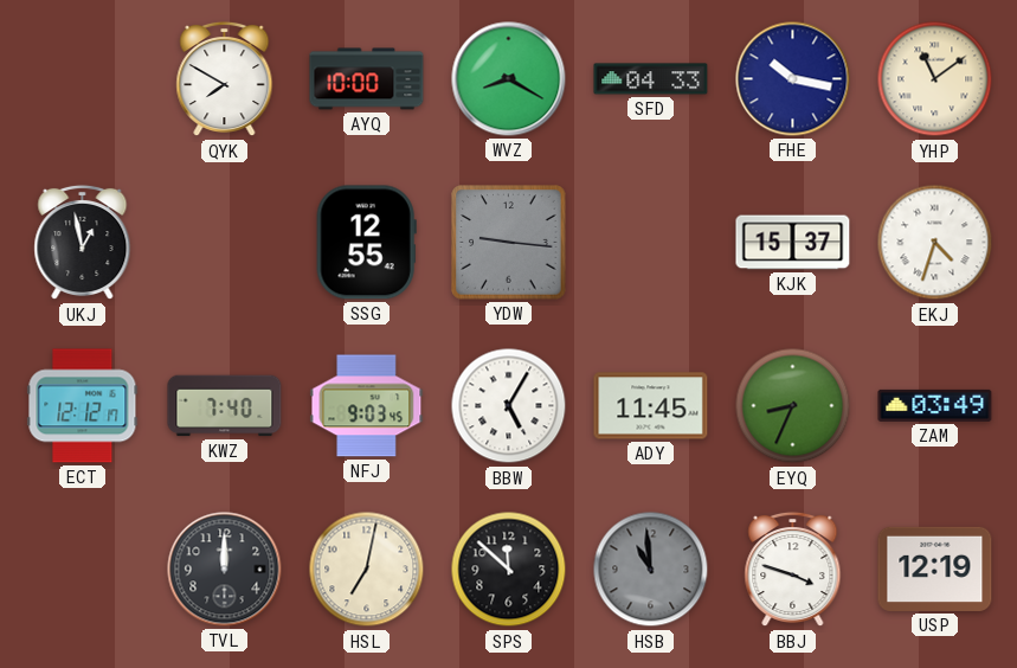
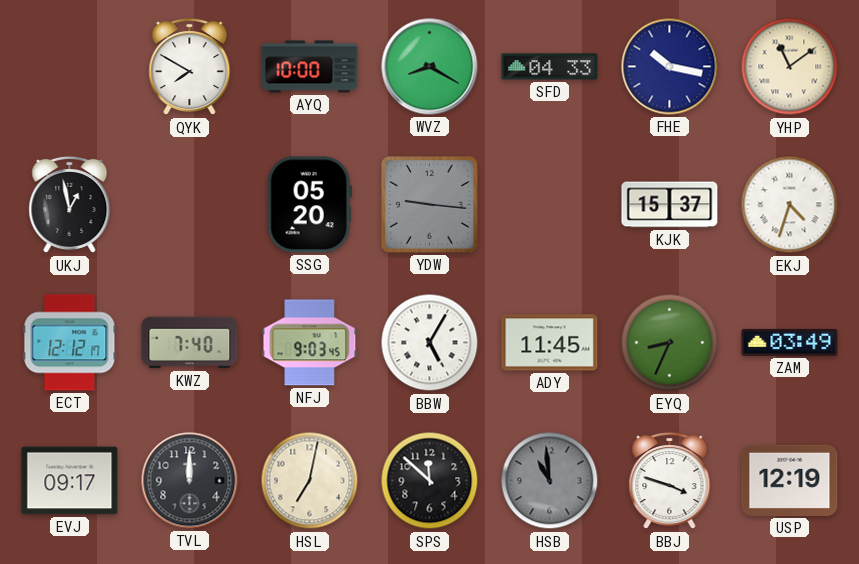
SSG: 12:55 -> 05:20
EVJ: none -> 09:17
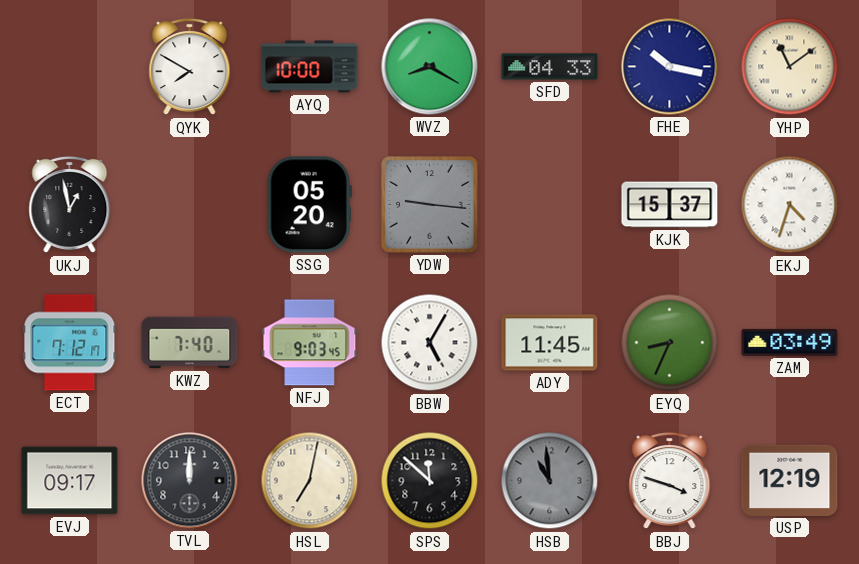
ECT: 12:12 -> 7:12
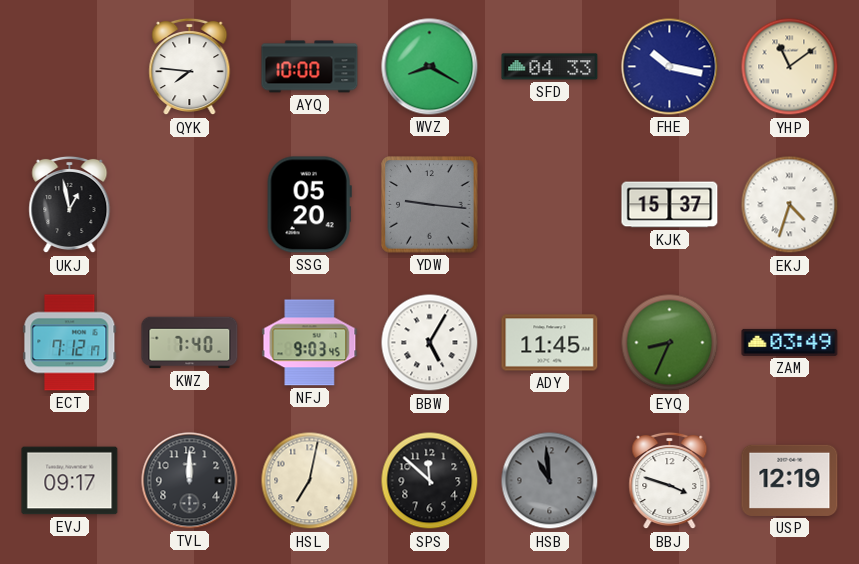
QYK: 7:50 -> 7:46
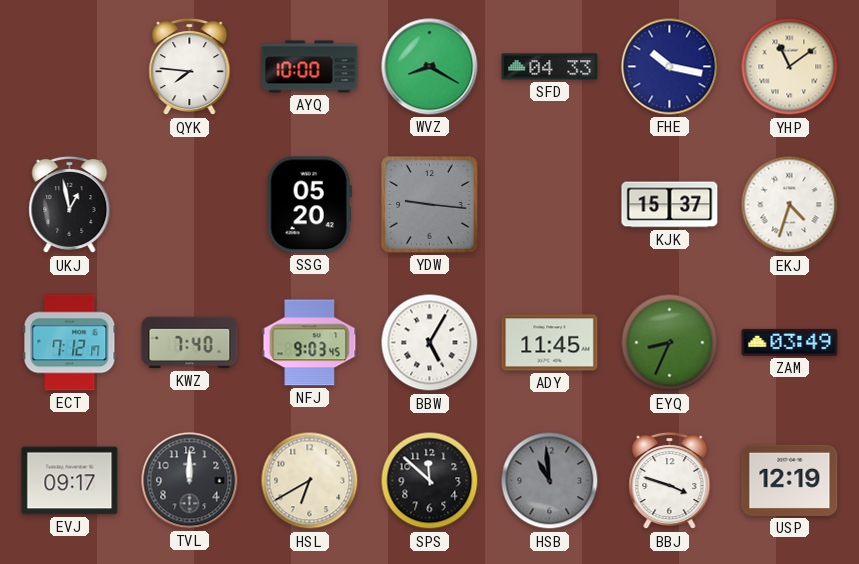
HSL: 7:02 -> 6:40
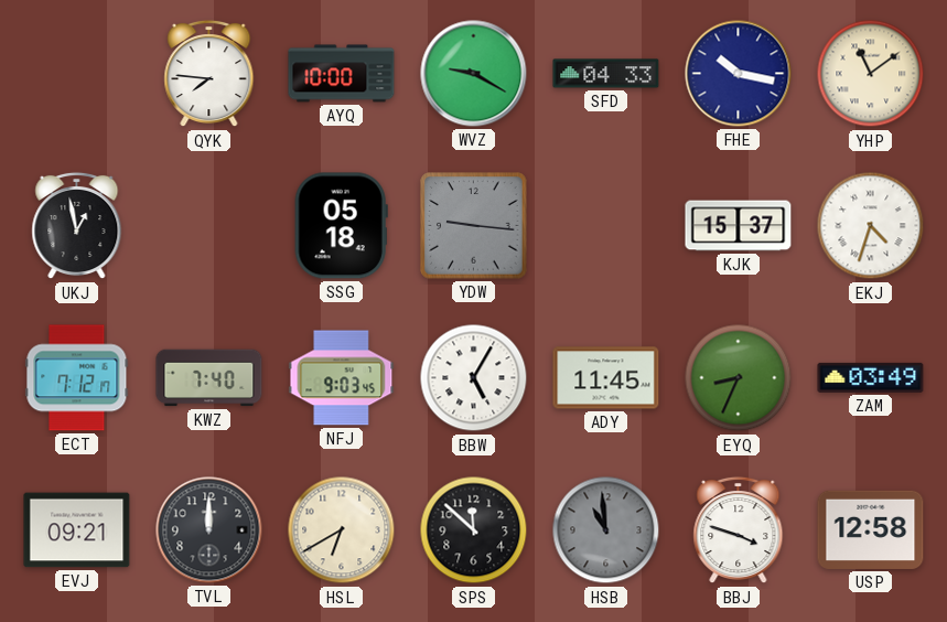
WVZ: 8:20 -> 9:20
SSG: 05:20 -> 05:18
EVJ: 09:17 -> 09:21
USP: 12:19 -> 12:58
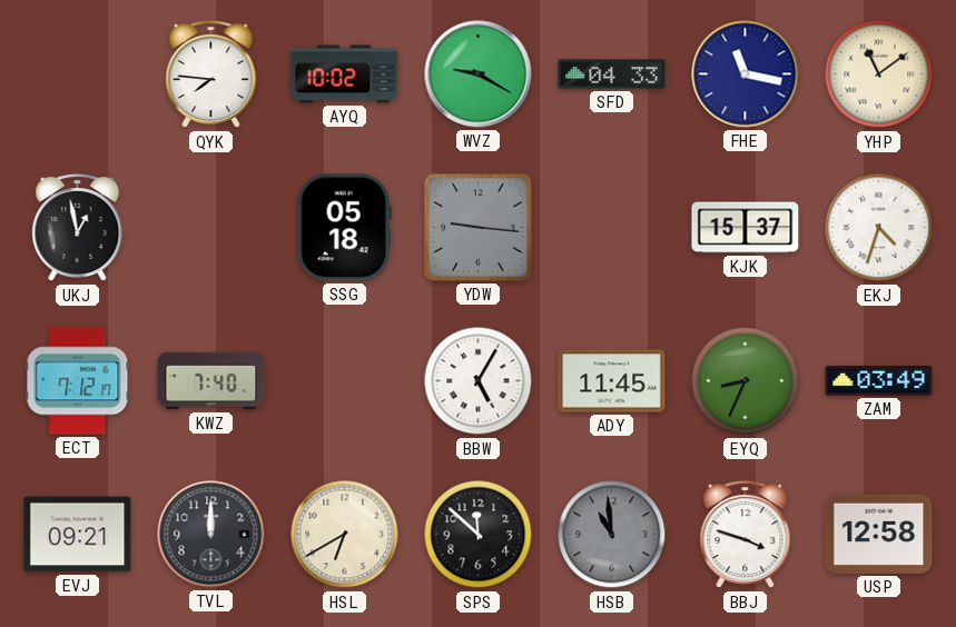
AYQ: 10:00 -> 10:02
FHE: 10:17 -> 11:17
NFJ: 9:03 -> none
